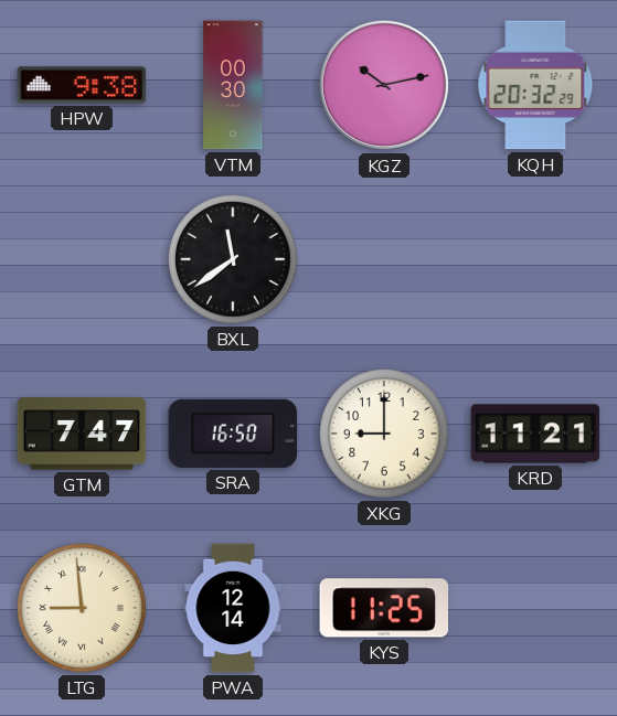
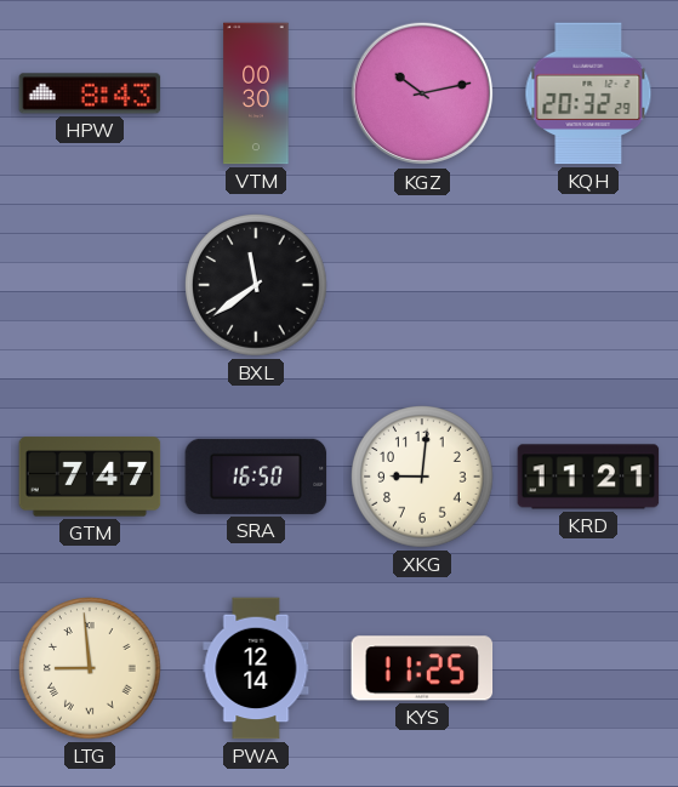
HPW: 9:38 -> 8:43
XKG: 9:00 -> 9:01
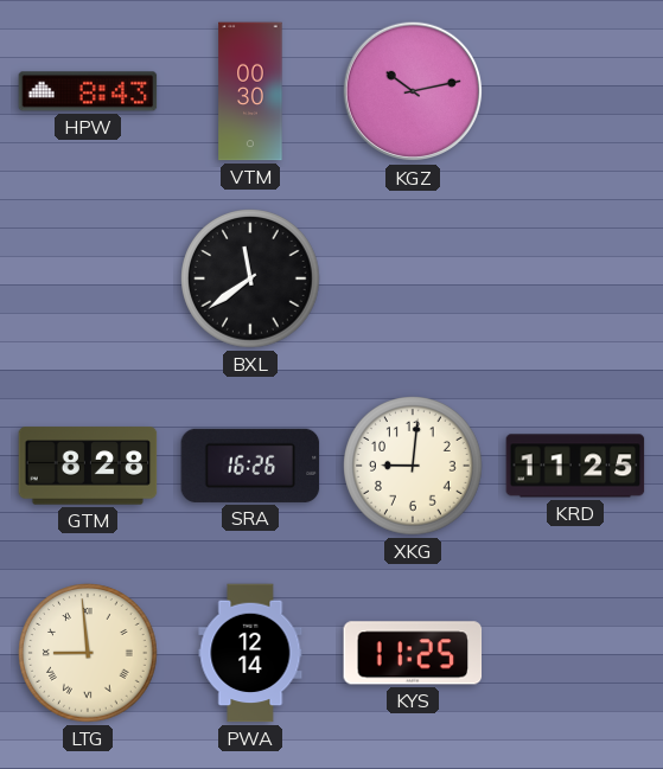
KQH: 20:32 -> none
GTM: 7:47 -> 8:28
SRA: 16:50 -> 16:26
KRD: 11:21 -> 11:25
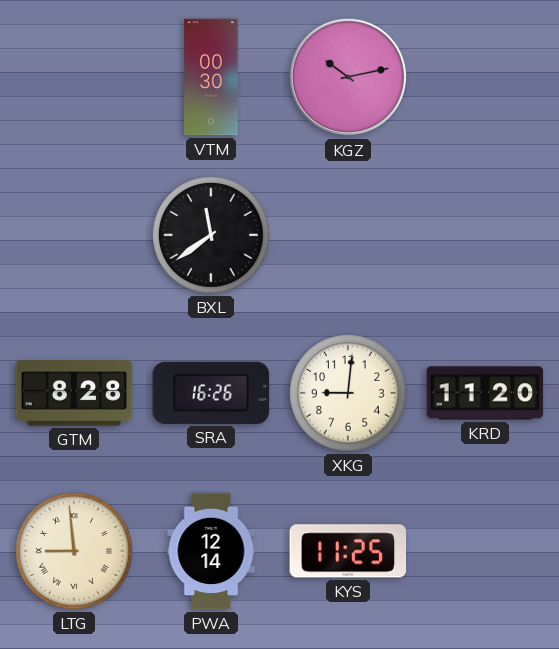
HPW: 8:43 -> none
KRD: 11:25 -> 11:20
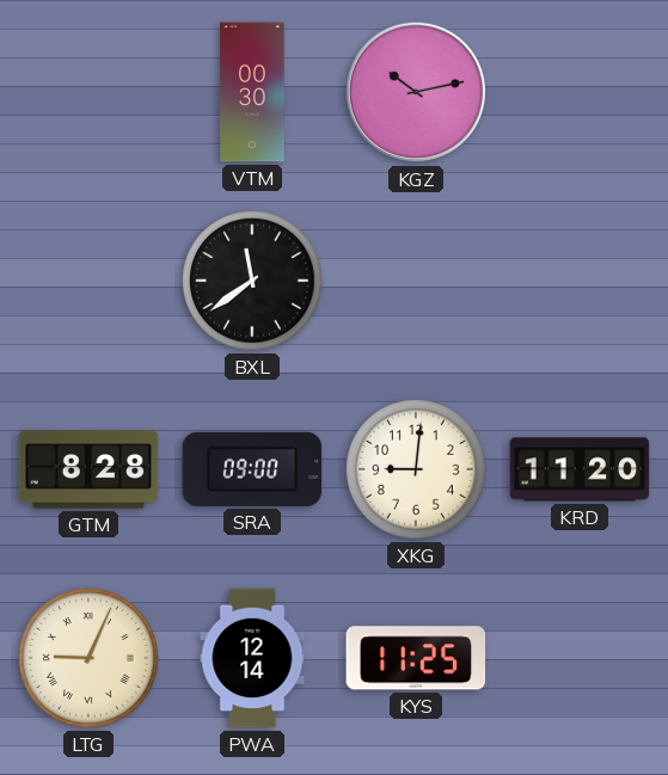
SRA: 16:26 -> 09:00
LTG: 8:59 -> 9:04
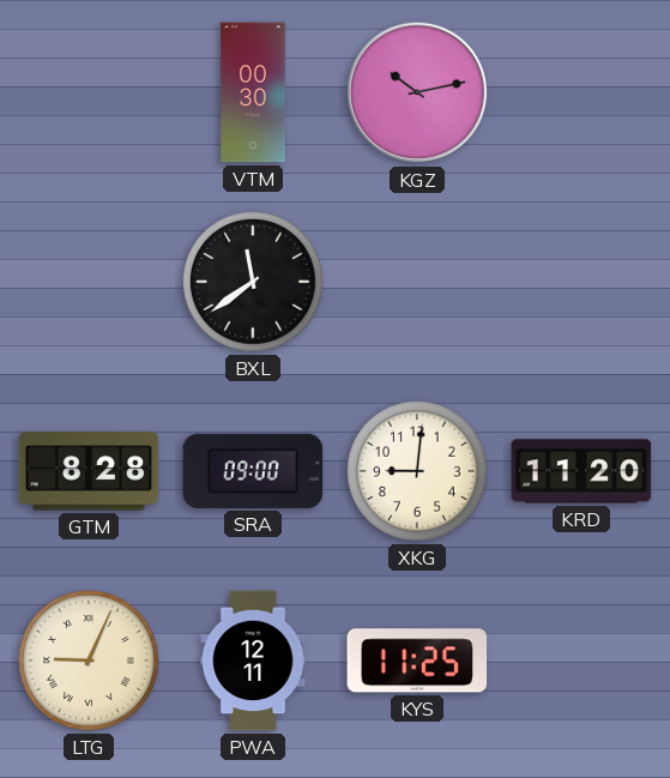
PWA: 12:14 -> 12:11
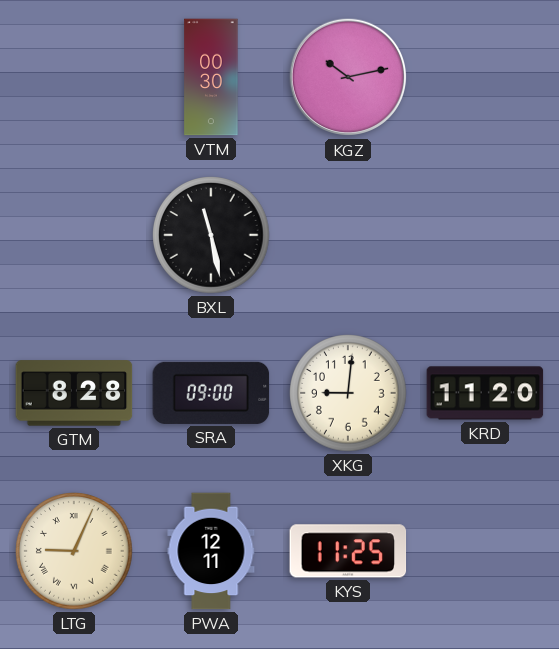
BXL: 11:39 -> 11:28
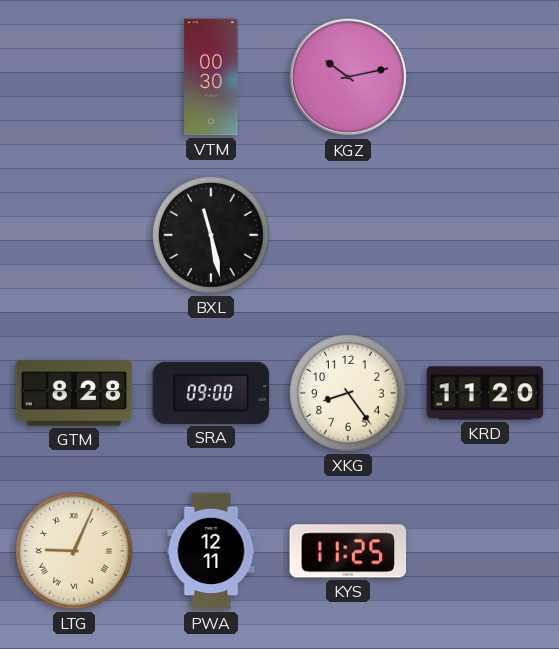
XKG: 9:01 -> 8:24
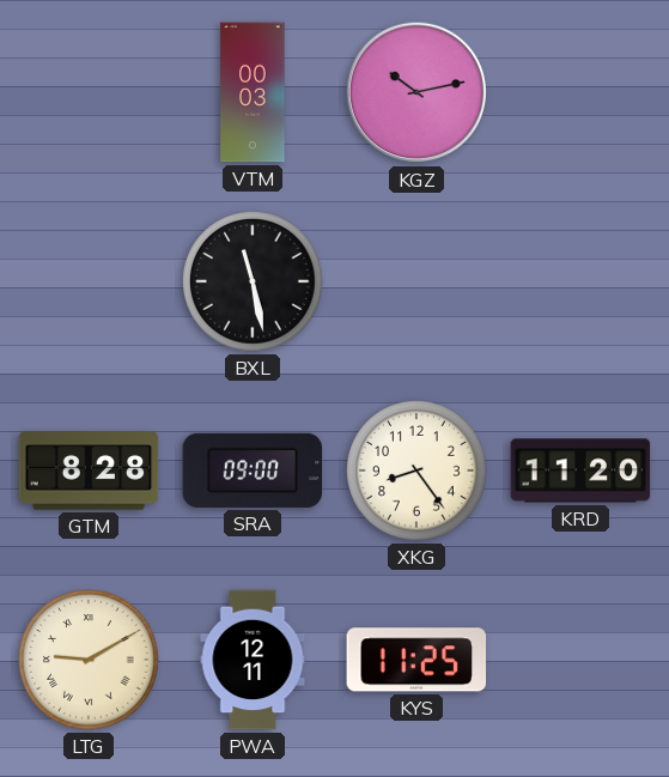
VTM: 00:30 -> 00:03
LTG: 9:04 -> 9:10
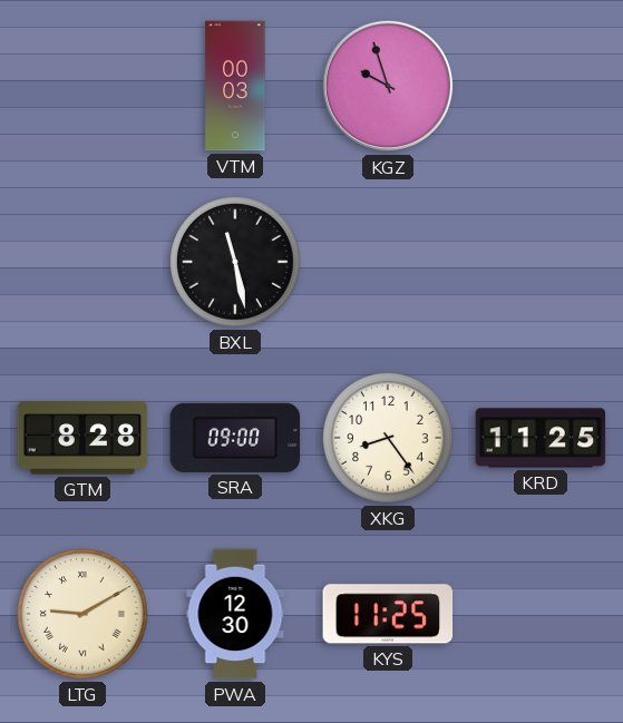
KGZ: 10:13 -> 9:57
KRD: 11:20 -> 11:25
PWA: 12:11 -> 12:30
